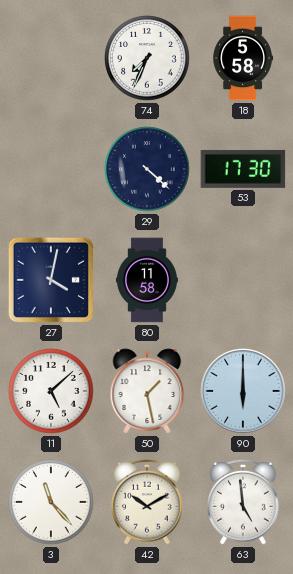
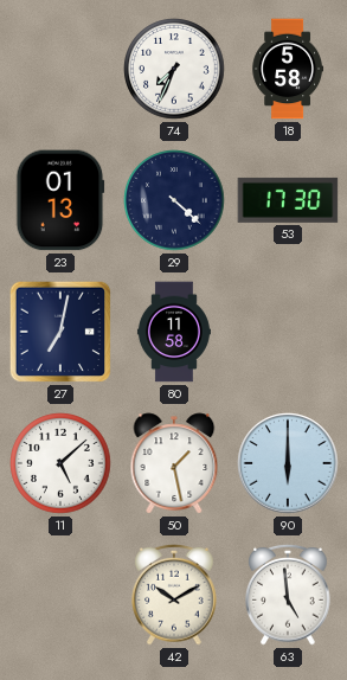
23: none -> 01:13
27: 4:02 -> 7:02
3: 11:23 -> none
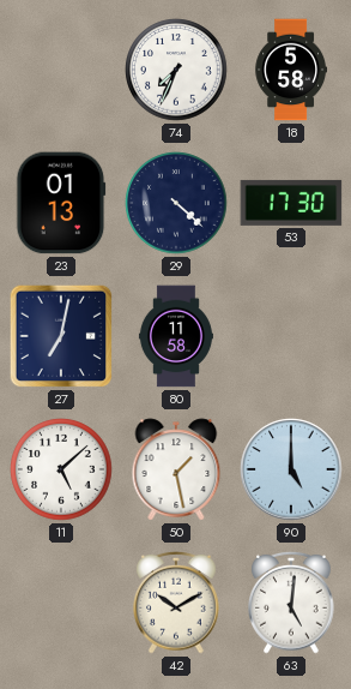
90: 6:00 -> 5:00
63: 4:59 -> 5:01
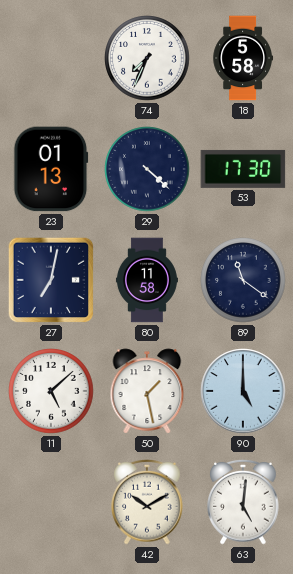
89: none -> 11:21
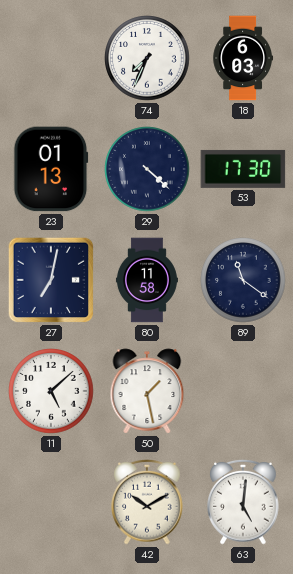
18: 5:58 -> 6:03
90: 5:00 -> none
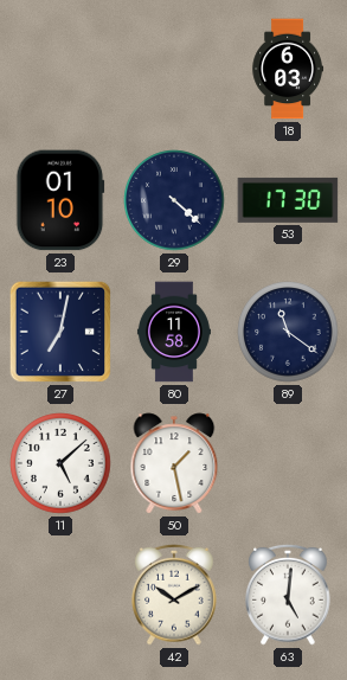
74: 7:34 -> none
23: 01:13 -> 01:10
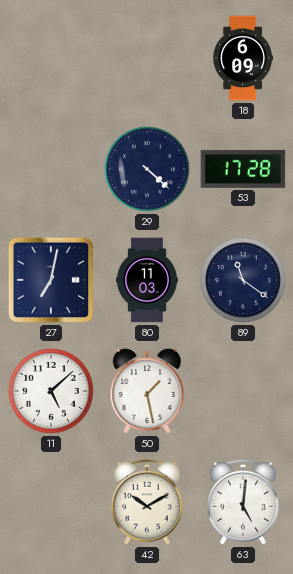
18: 6:03 -> 6:09
23: 01:10 -> none
53: 17:30 -> 17:28
80: 11:58 -> 11:03
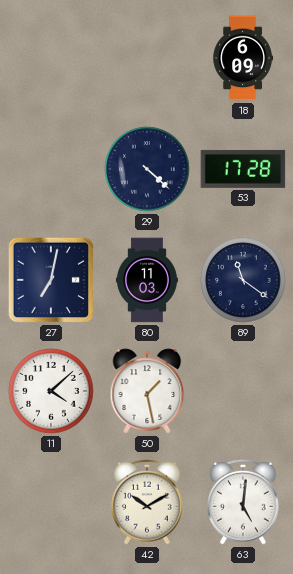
11: 5:08 -> 4:08
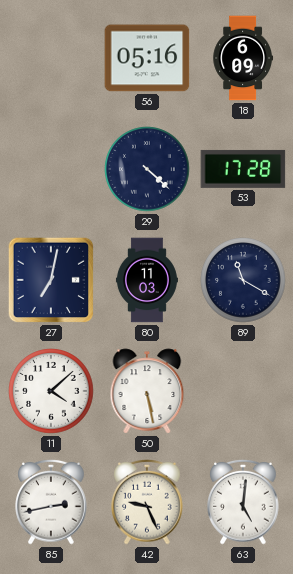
56: none -> 05:16
89: 11:21 -> 11:20
50: 1:28 -> 5:28
85: none -> 2:43
42: 10:10 -> 9:26
